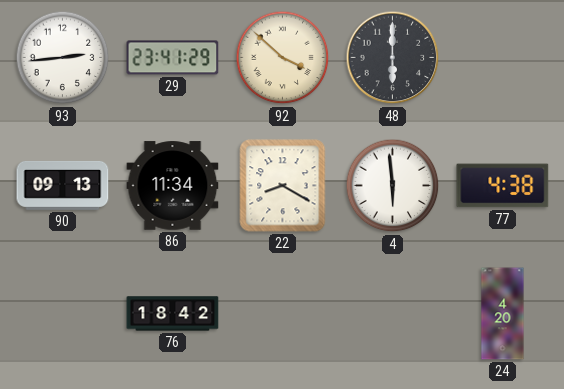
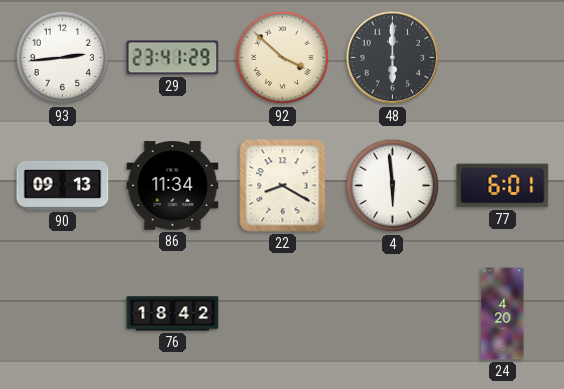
77: 4:38 -> 6:01
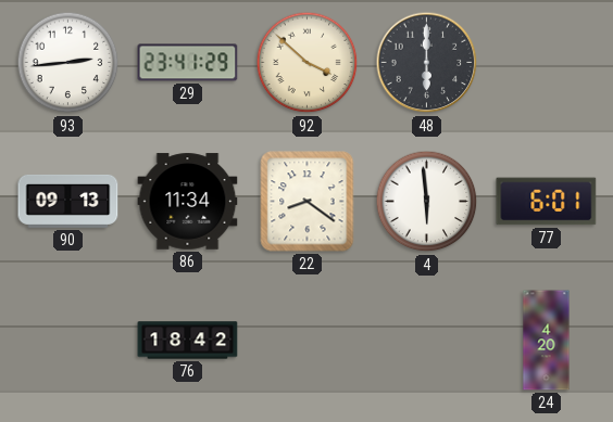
22: 8:20 -> 8:21
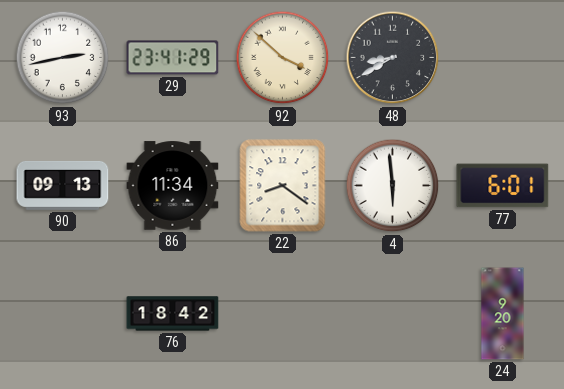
93: 2:44 -> 2:43
48: 6:00 -> 8:40
24: 4:20 -> 9:20
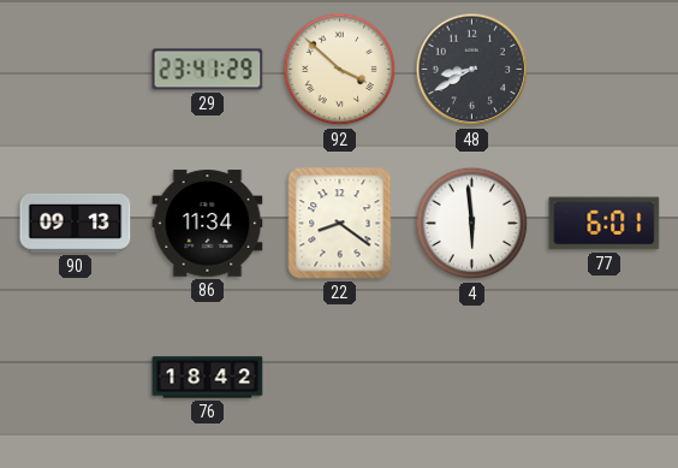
93: 2:43 -> none
24: 9:20 -> none
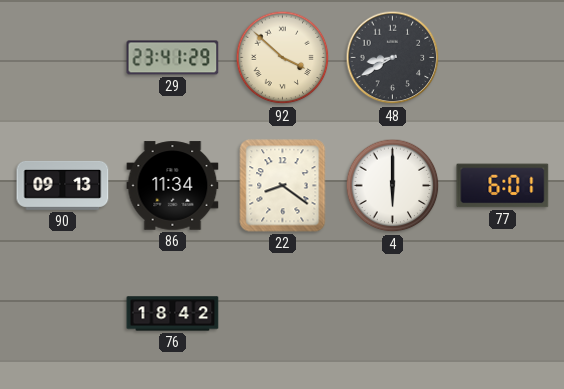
4: 5:59 -> 6:00
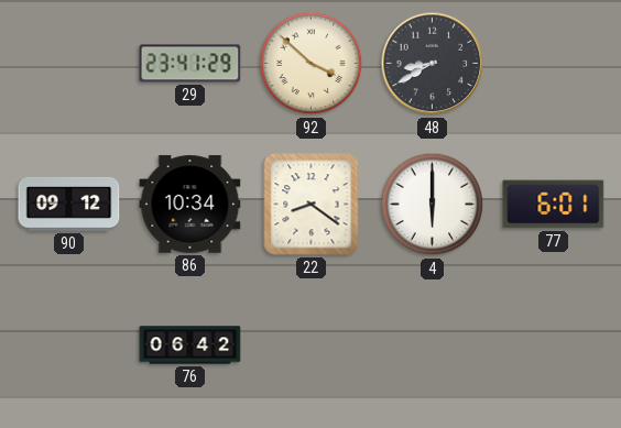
90: 09:13 -> 09:12
86: 11:34 -> 10:34
76: 18:42 -> 06:42
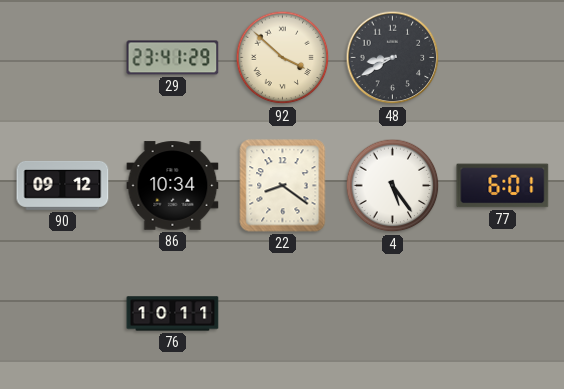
4: 6:00 -> 5:24
76: 06:42 -> 10:11
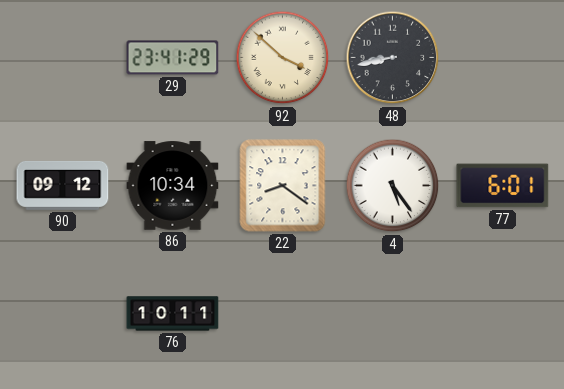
48: 8:40 -> 8:43
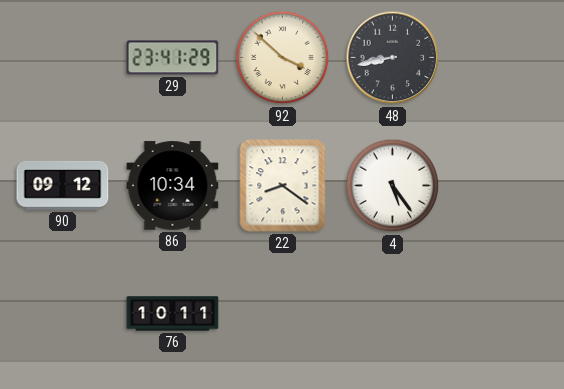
77: 6:01 -> none
